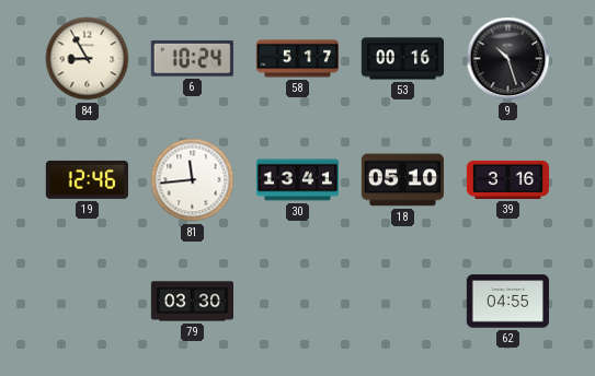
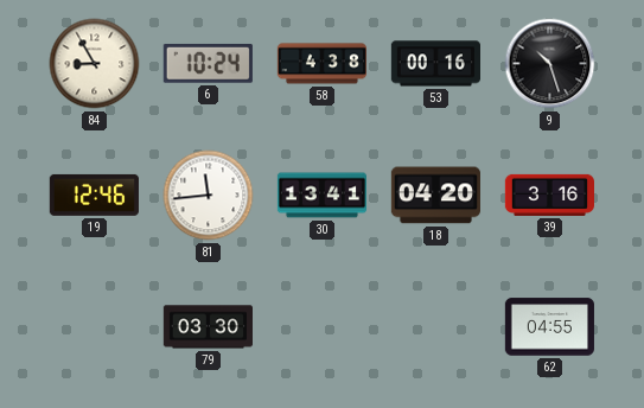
58: 5:17 -> 4:38
18: 05:10 -> 04:20
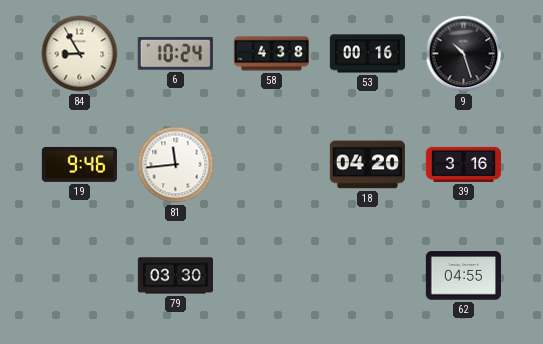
19: 12:46 -> 9:46
30: 13:41 -> none
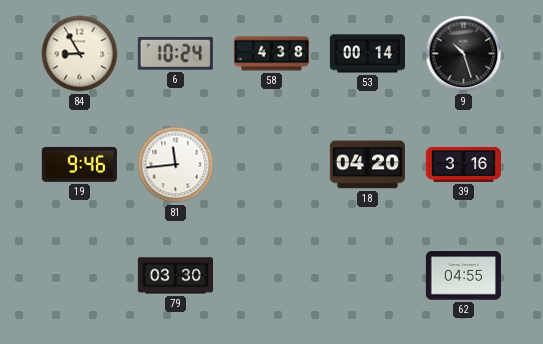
53: 00:16 -> 00:14
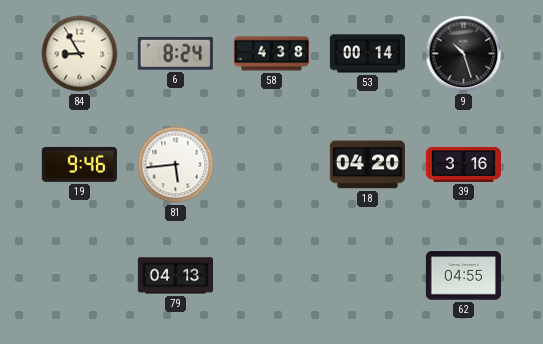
6: 10:24 -> 8:24
81: 11:44 -> 5:44
79: 03:30 -> 04:13
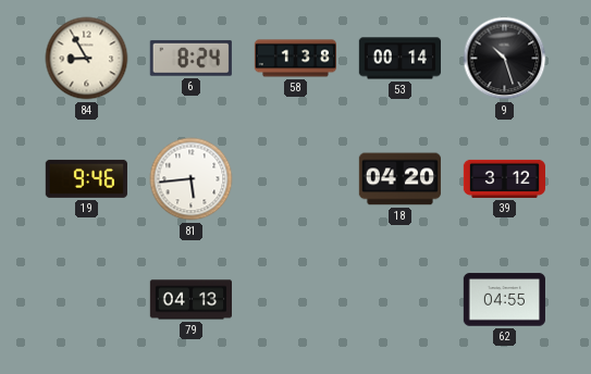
58: 4:38 -> 1:38
39: 3:16 -> 3:12
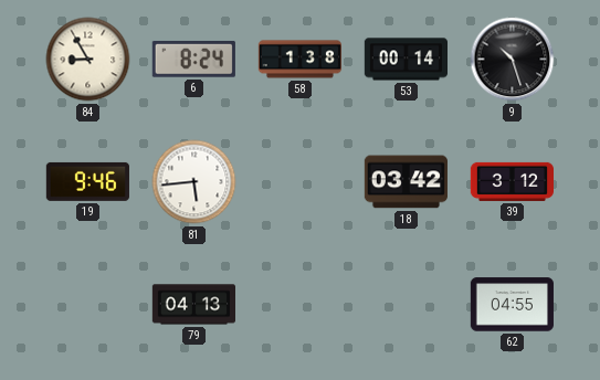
18: 04:20 -> 03:42
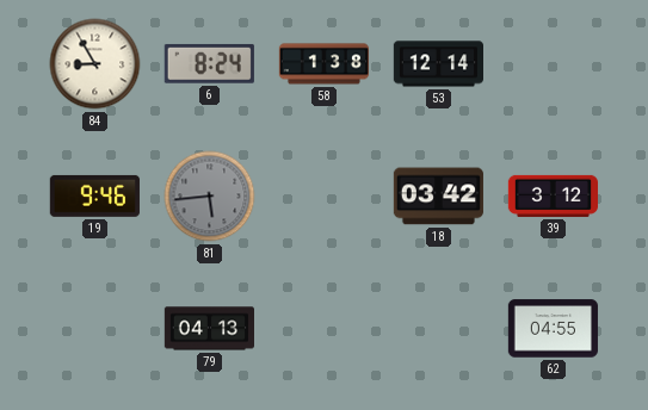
53: 00:14 -> 12:14
9: 10:27 -> none
81 dial: white -> grey
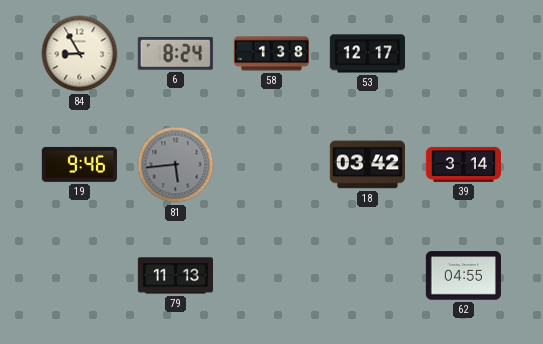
53: 12:14 -> 12:17
39: 3:12 -> 3:14
79: 04:13 -> 11:13
